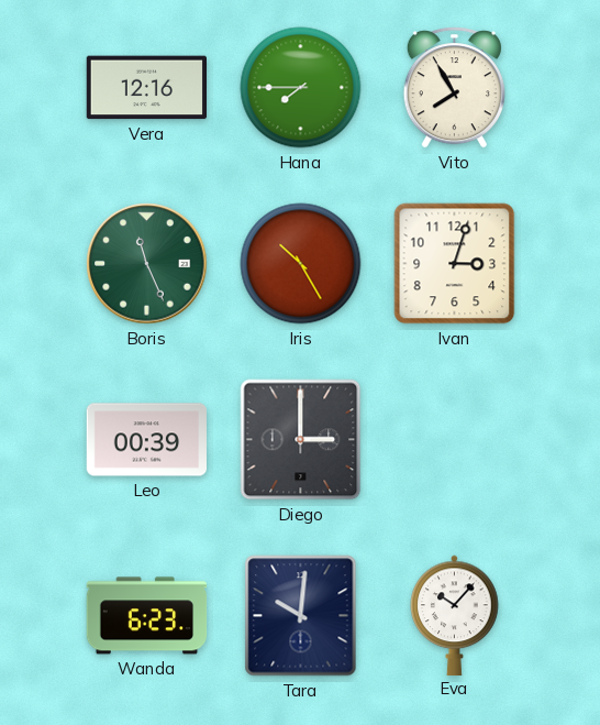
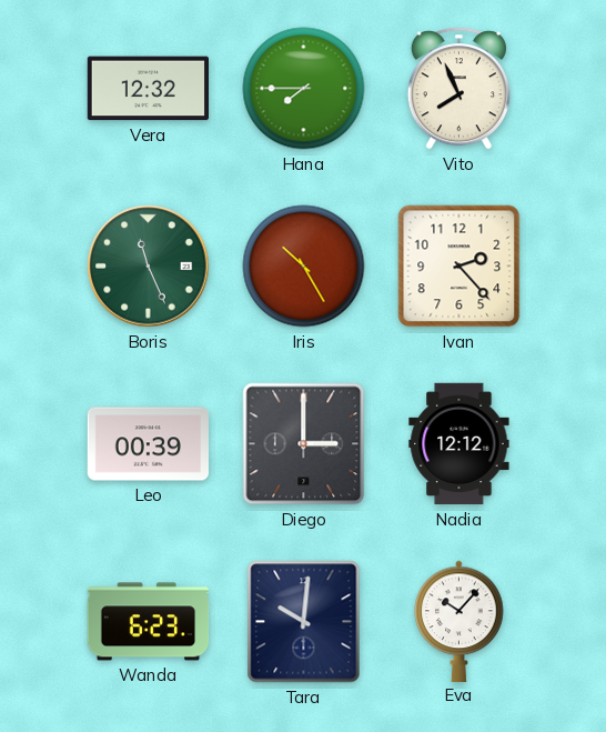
Vera: 12:16 -> 12:32
Vito: 7:55 -> 7:56
Ivan: 3:03 -> 2:23
Nadia: none -> 12:12
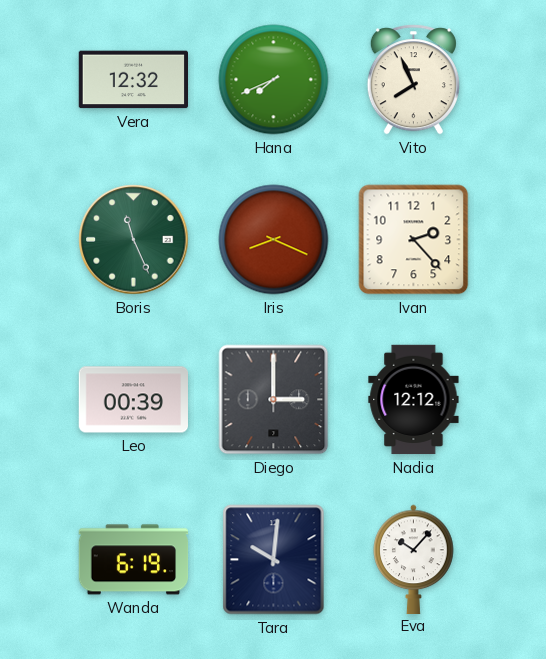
Hana: 7:45 -> 7:41
Iris: 10:25 -> 8:19
Wanda: 6:23 -> 6:19
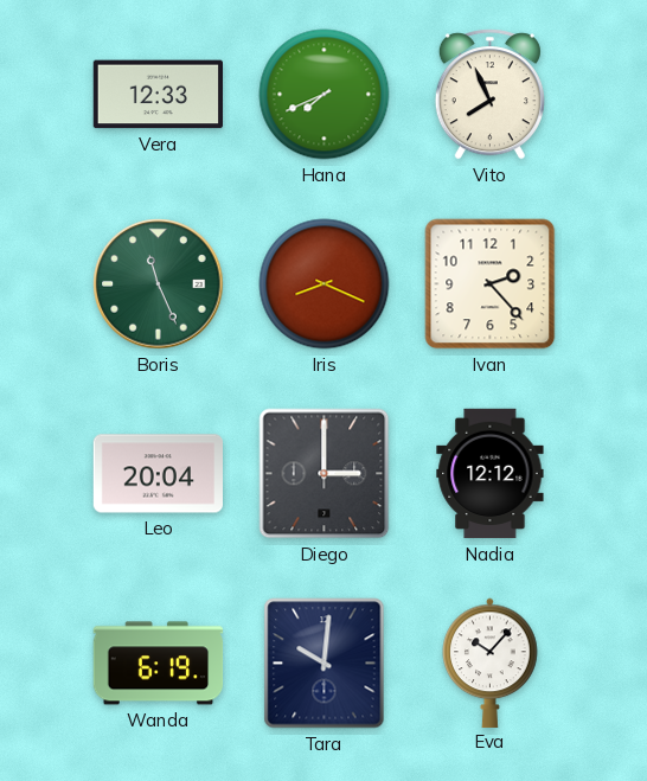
Vera: 12:32 -> 12:33
Leo: 00:39 -> 20:04
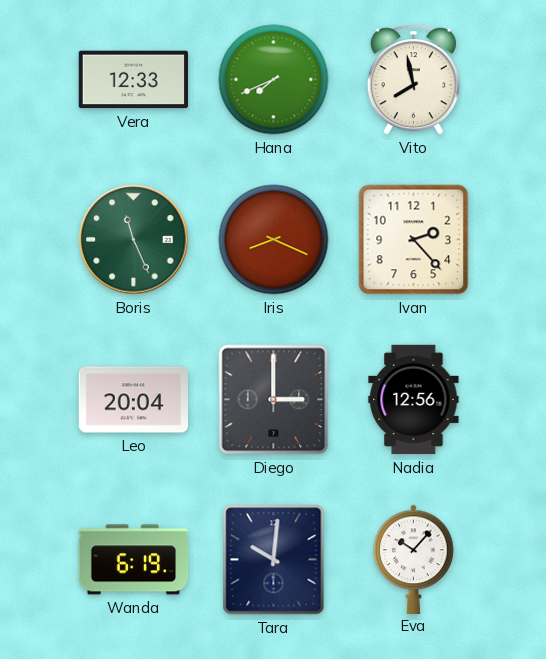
Vito: 7:56 -> 7:58
Nadia: 12:12 -> 12:56
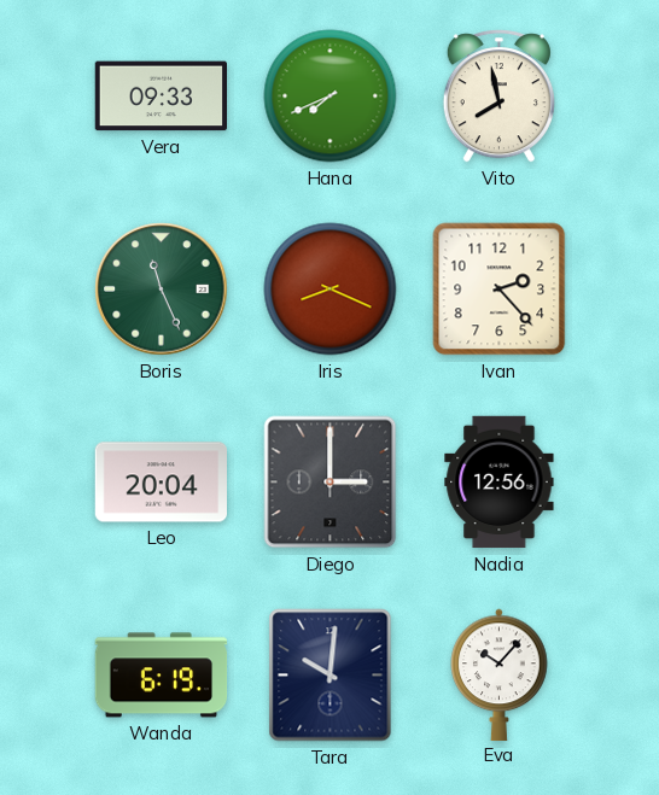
Vera: 12:33 -> 09:33
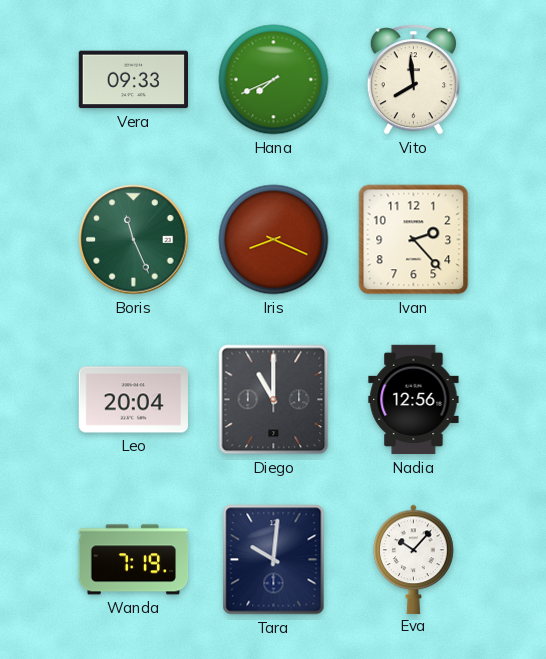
Vito: 7:58 -> 7:59
Diego: 3:00 -> 11:00
Wanda: 6:19 -> 7:19
